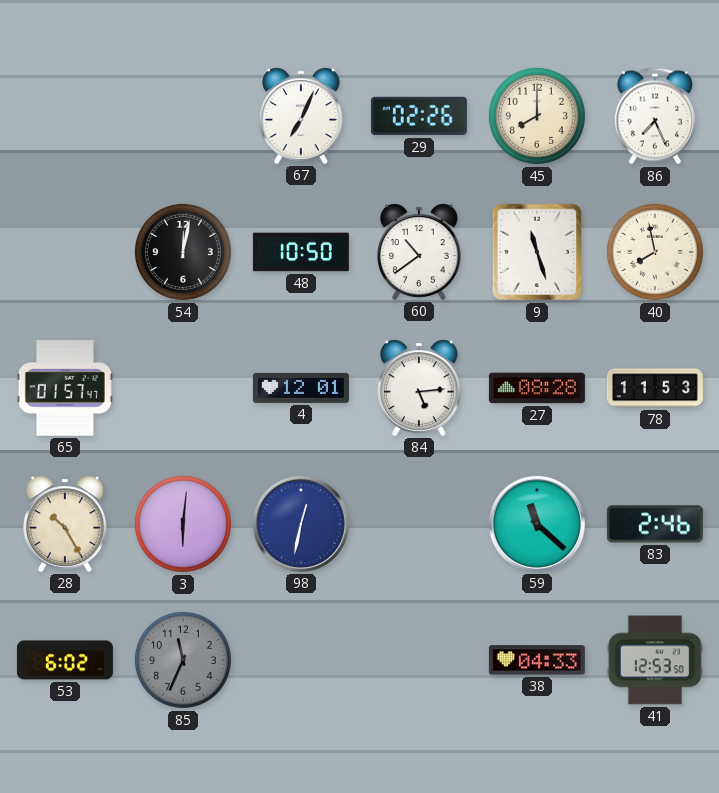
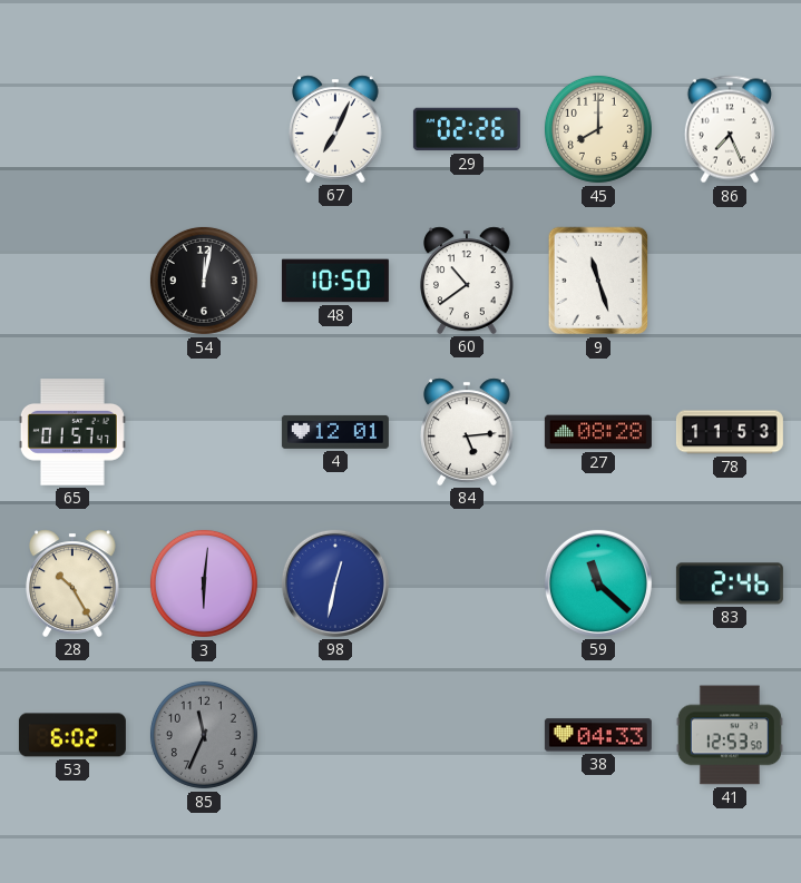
40: 7:58 -> none
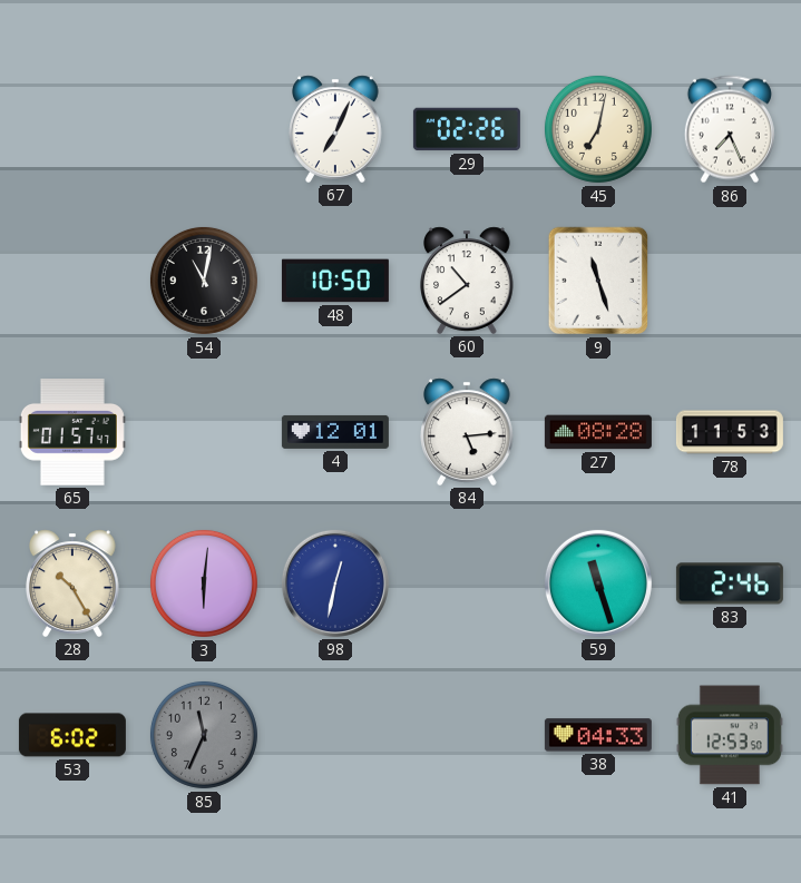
45: 8:00 -> 7:02
54: 12:02 -> 11:02
59: 11:22 -> 11:27
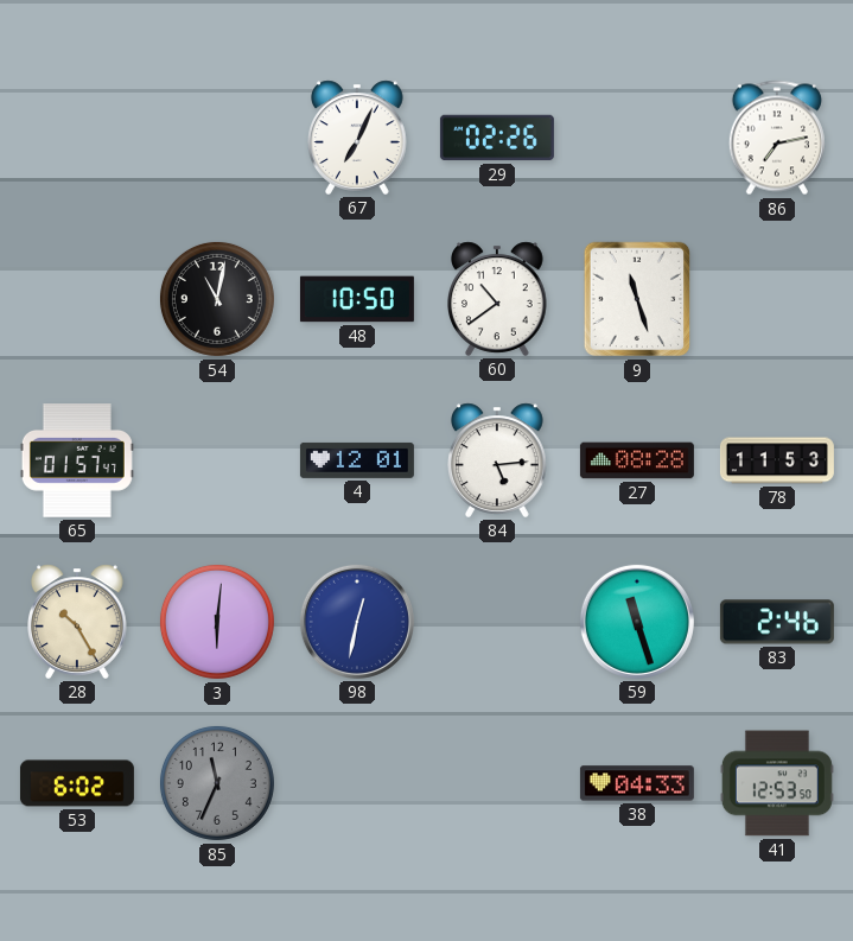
45: 7:02 -> none
86: 7:26 -> 7:13
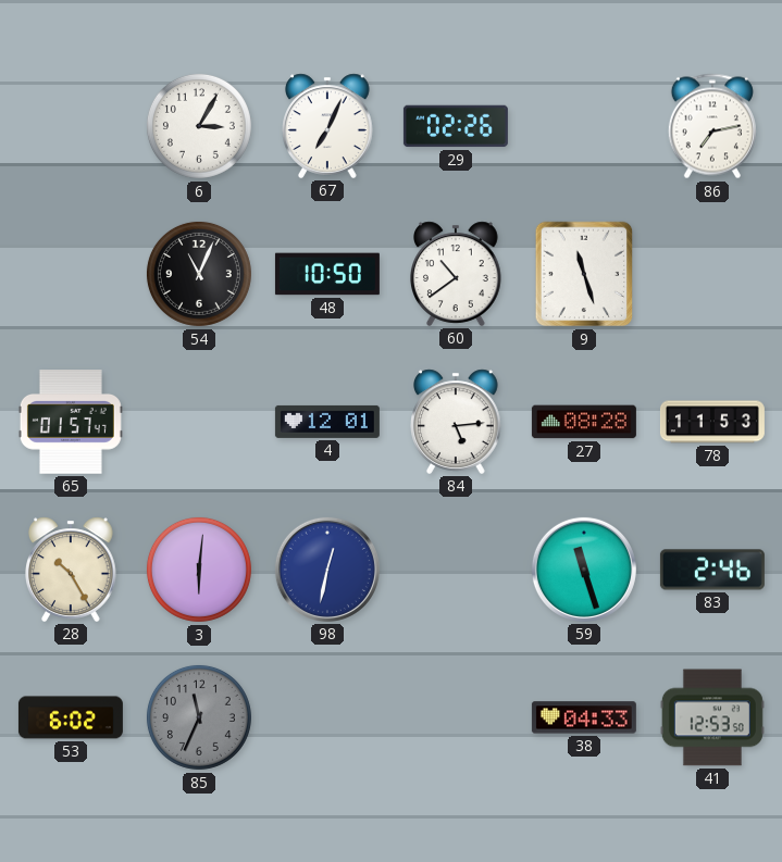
6: none -> 3:05
54: 11:02 -> 11:04
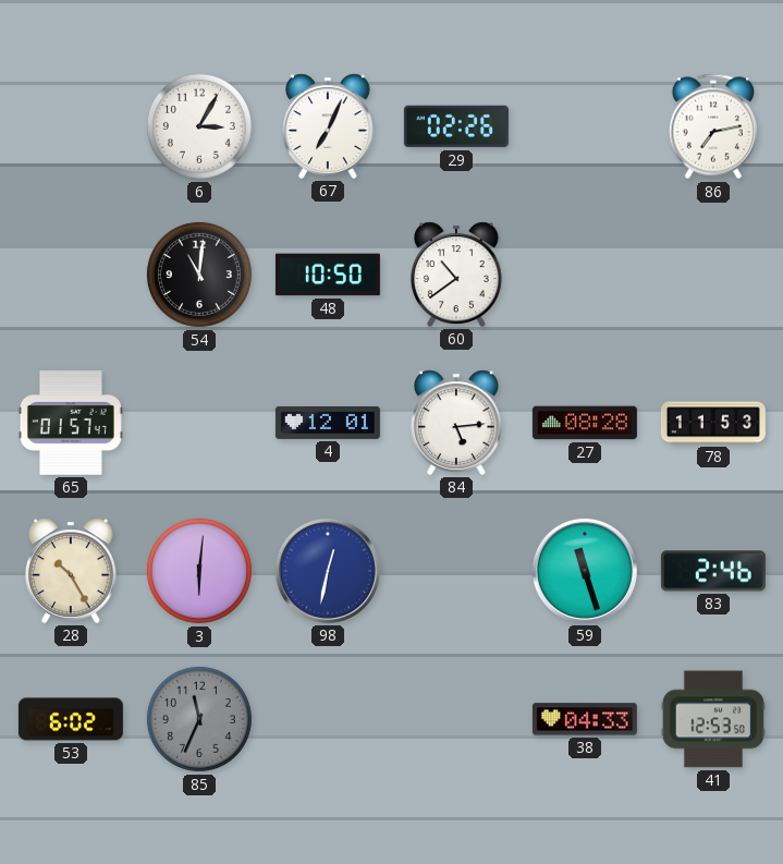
54: 11:04 -> 11:01
9: 11:27 -> none
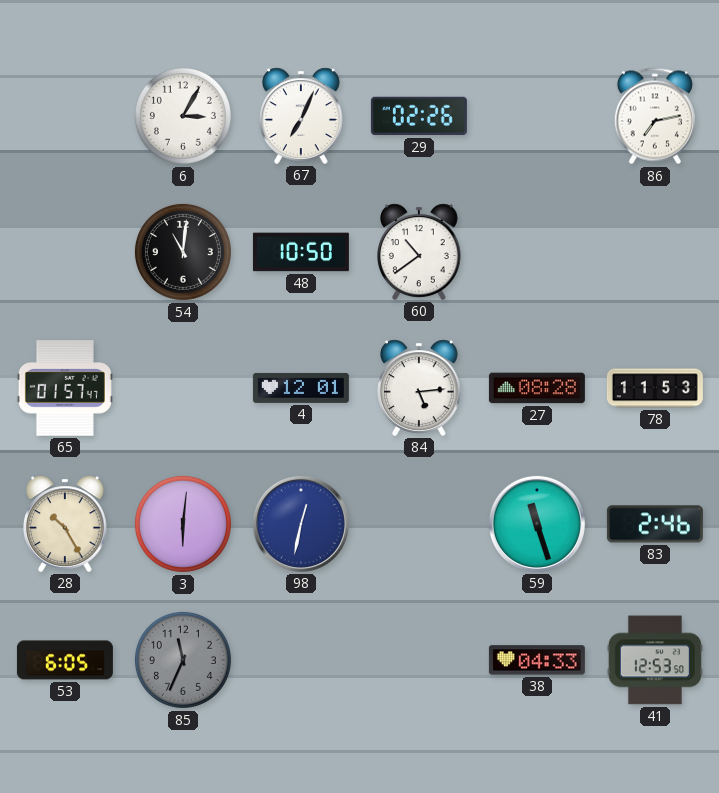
53: 6:02 -> 6:05
